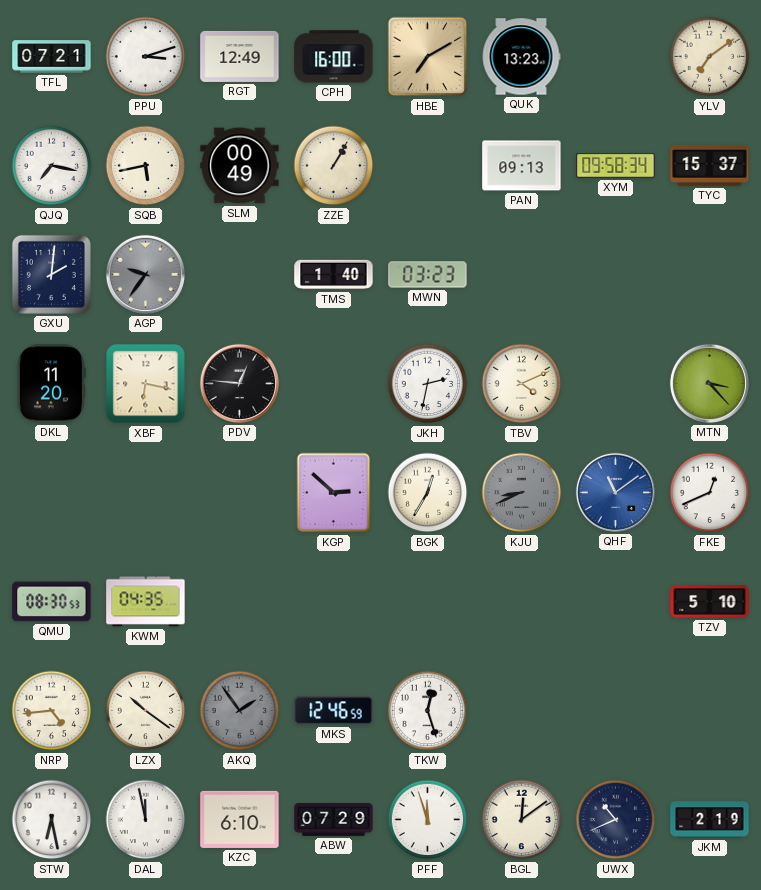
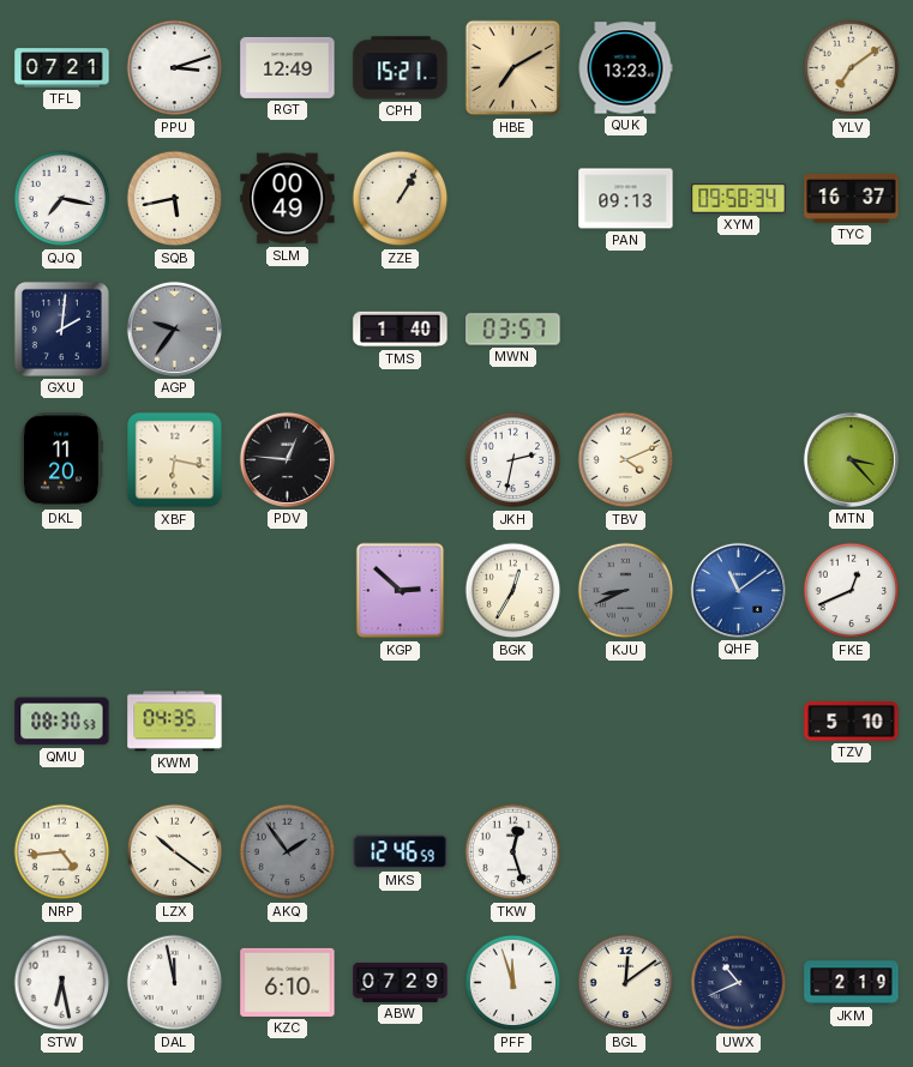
CPH: 16:00 -> 15:21
TYC: 15:37 -> 16:37
MWN: 03:23 -> 03:57
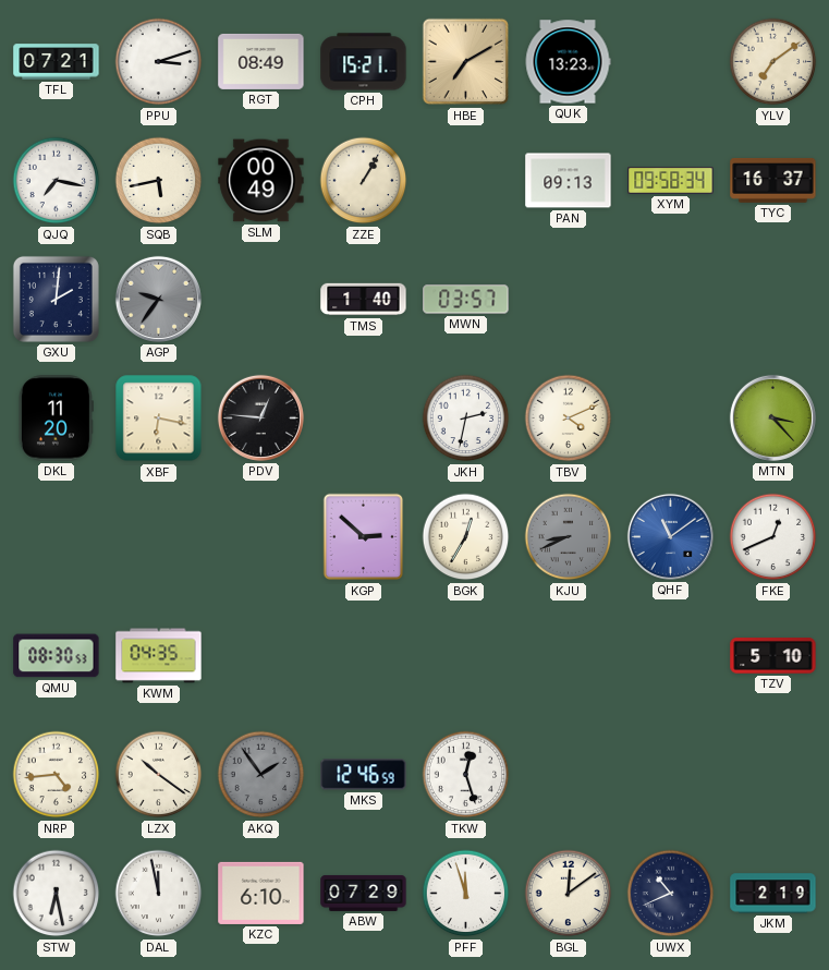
RGT: 12:49 -> 08:49
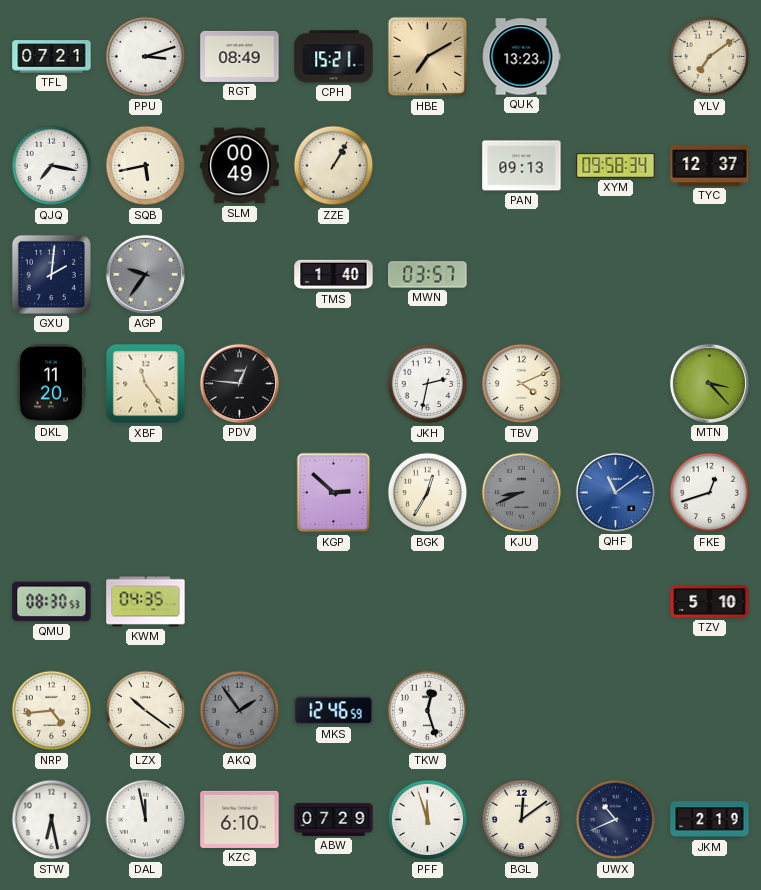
TYC: 16:37 -> 12:37
XBF: 6:17 -> 11:24
FKE: 12:41 -> 12:42
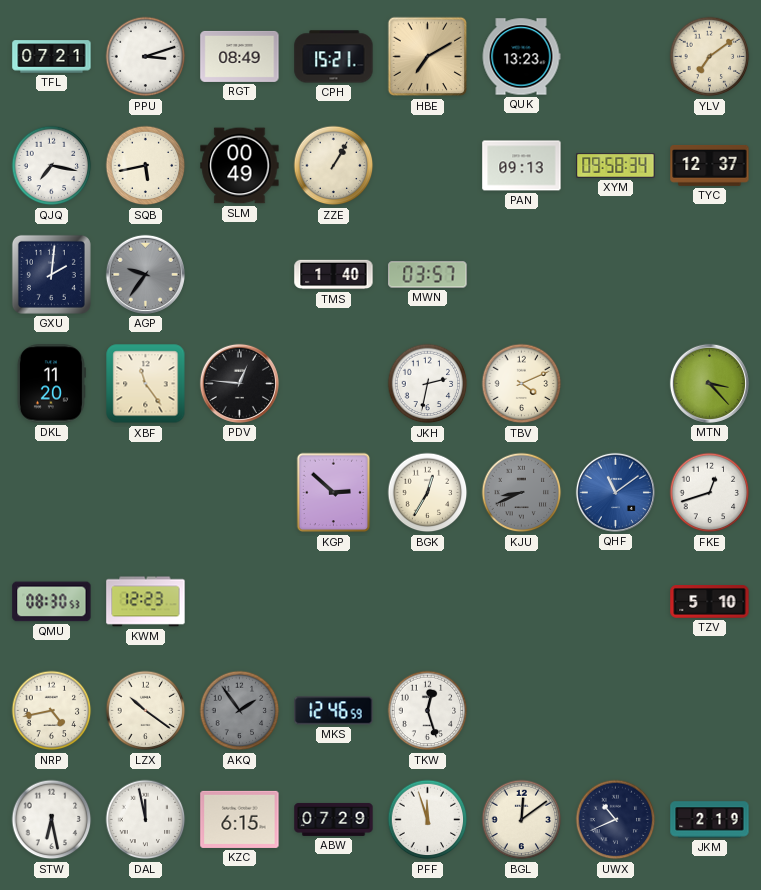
KWM: 04:35 -> 12:23
NRP: 4:44 -> 4:43
KZC: 6:10 -> 6:15
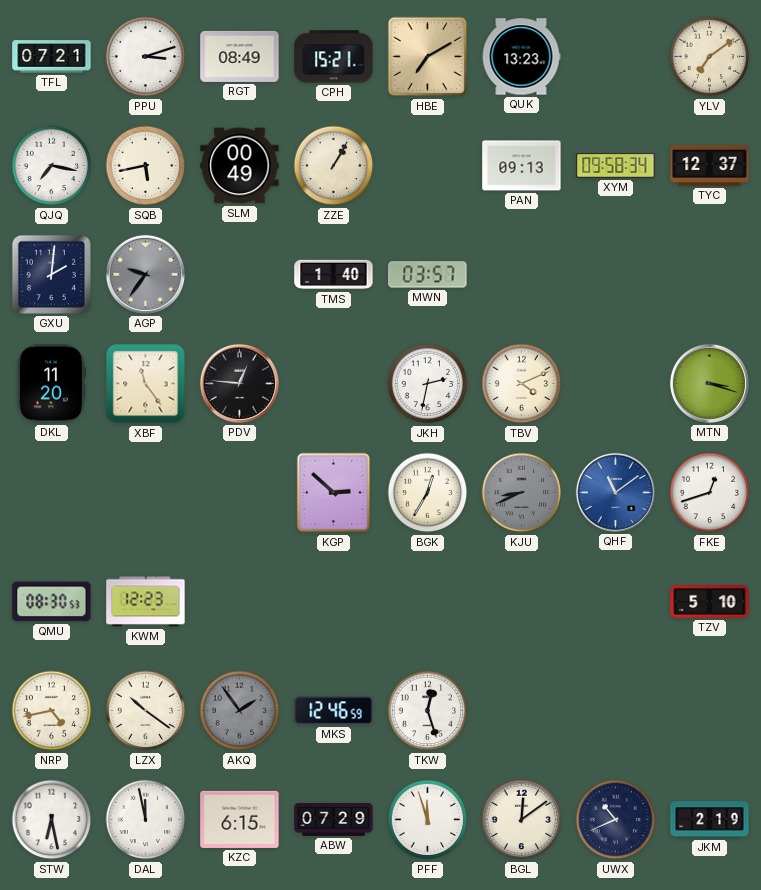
MTN: 3:23 -> 3:18
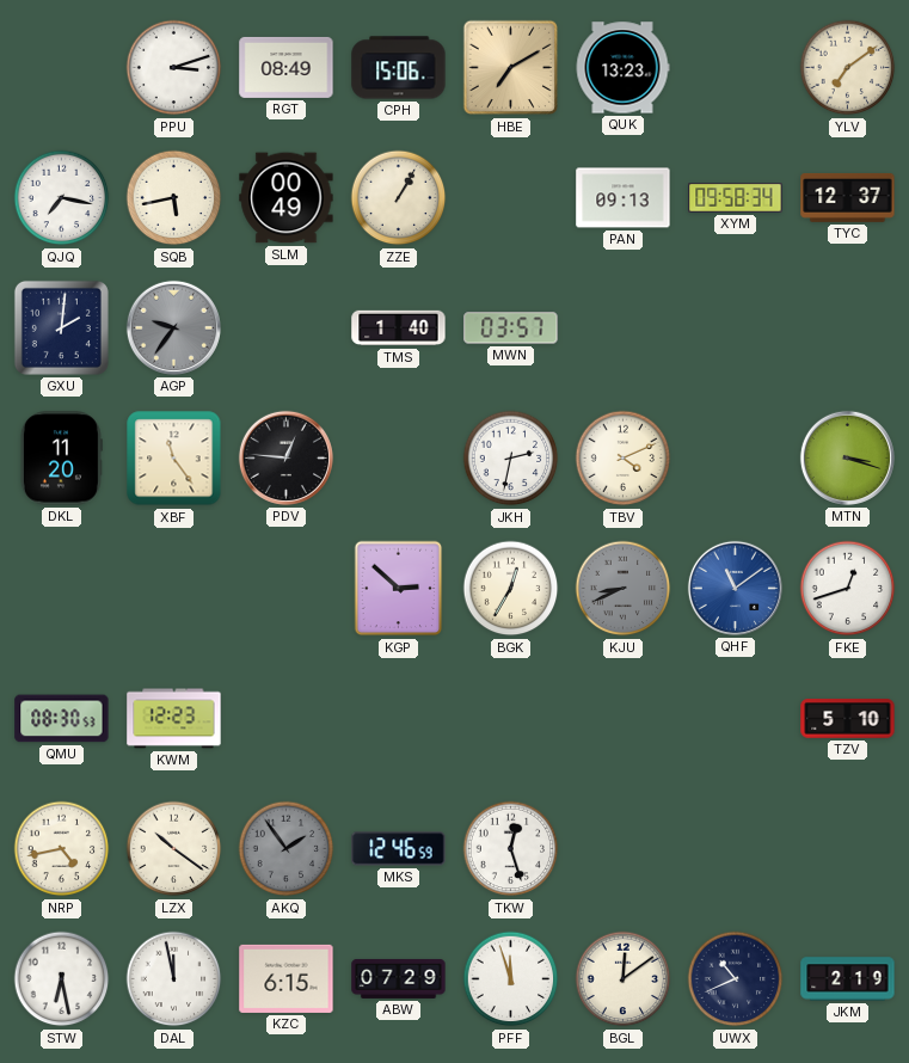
TFL: 07:21 -> none
CPH: 15:21 -> 15:06
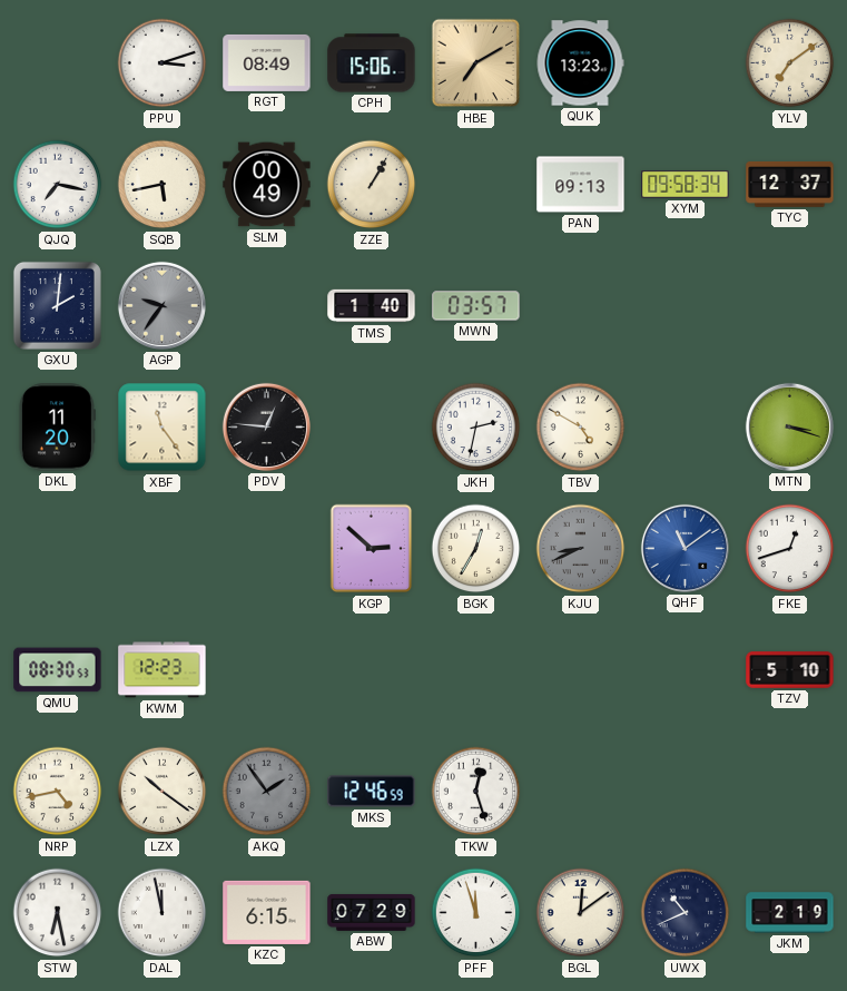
TBV: 4:11 -> 4:50
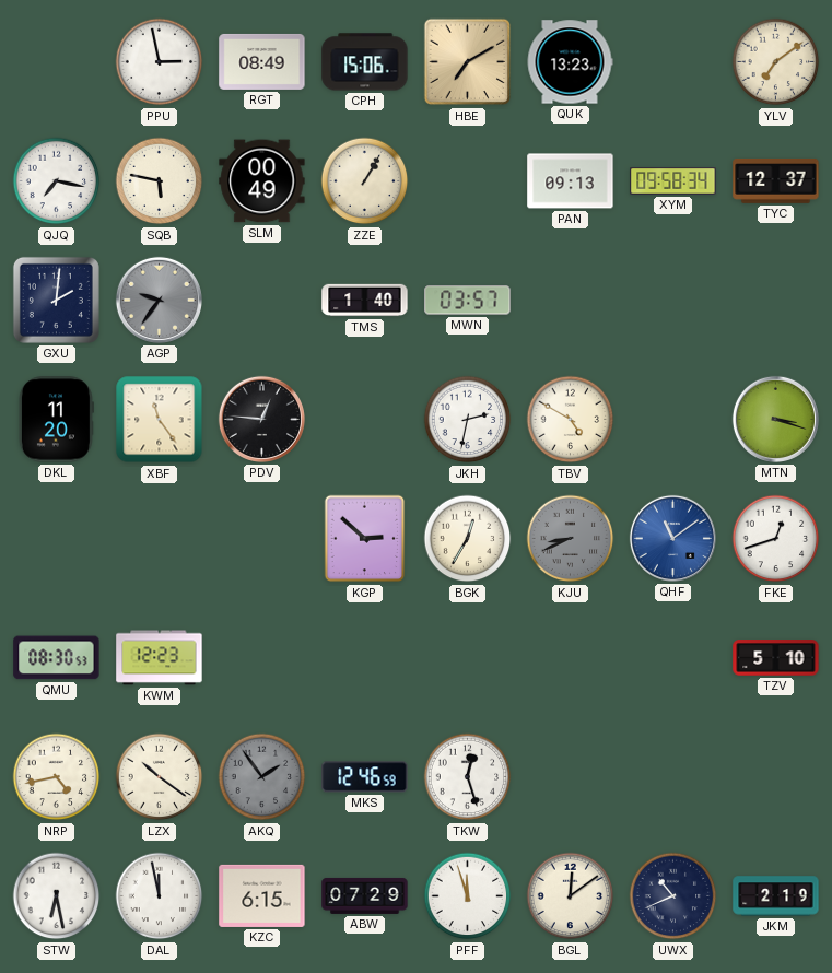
PPU: 3:12 -> 2:58
SQB: 5:43 -> 5:47
